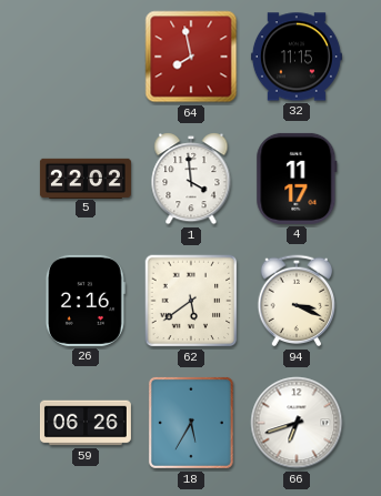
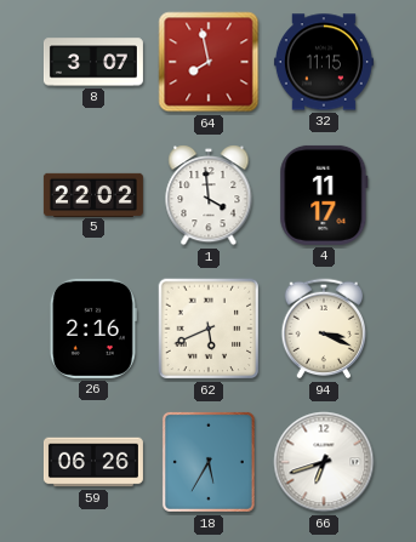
8: none -> 3:07
62: 5:39 -> 5:41
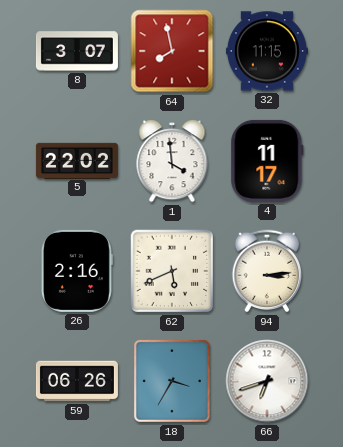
94: 3:19 -> 3:14
18: 5:35 -> 3:35
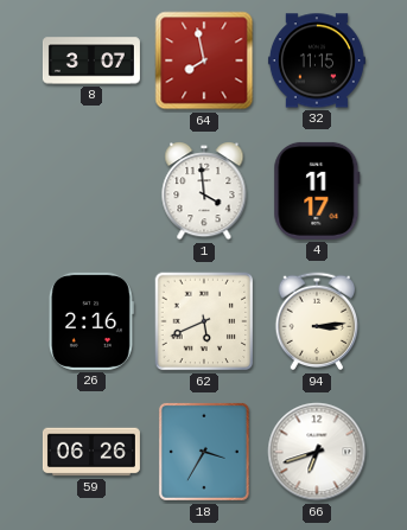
5: 22:02 -> none
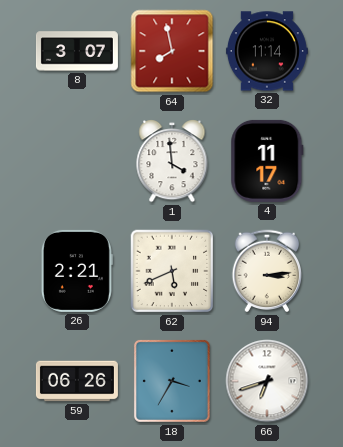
32: 11:15 -> 11:14
26: 2:16 -> 2:21
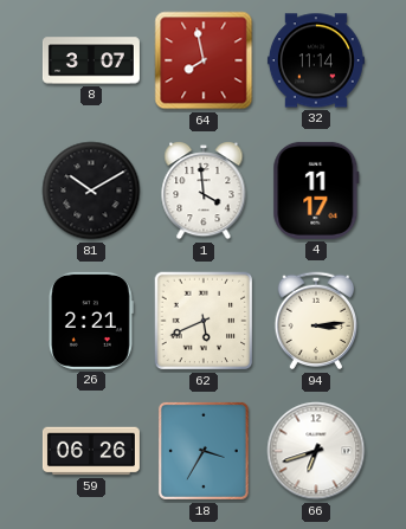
81: none -> 10:10
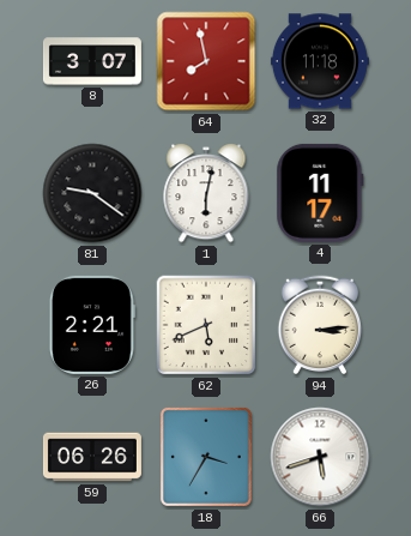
32: 11:14 -> 11:18
81: 10:10 -> 9:21
1: 3:59 -> 6:02
66: 6:42 -> 5:42
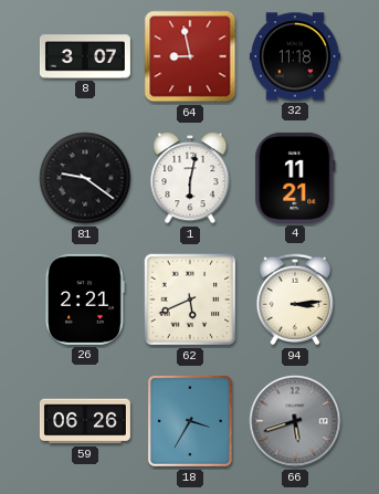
64: 7:58 -> 8:58
4: 11:17 -> 11:21
66 dial: white -> grey
